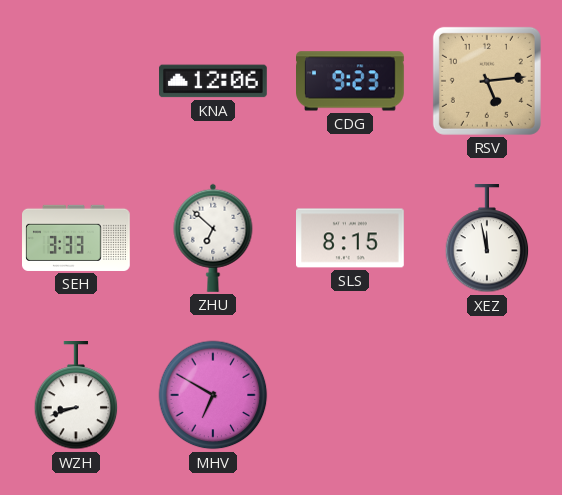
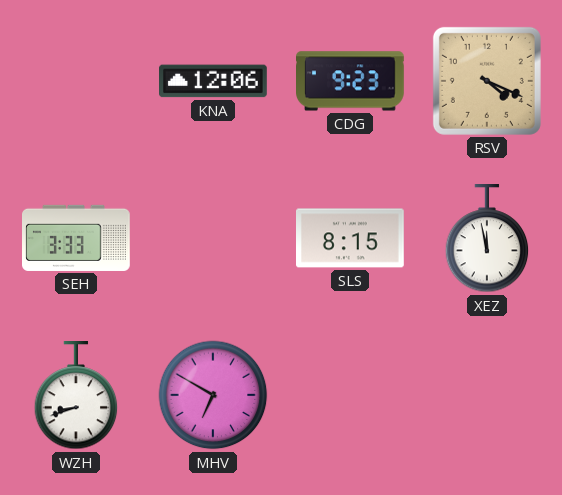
RSV: 5:14 -> 4:19
ZHU: 6:52 -> none
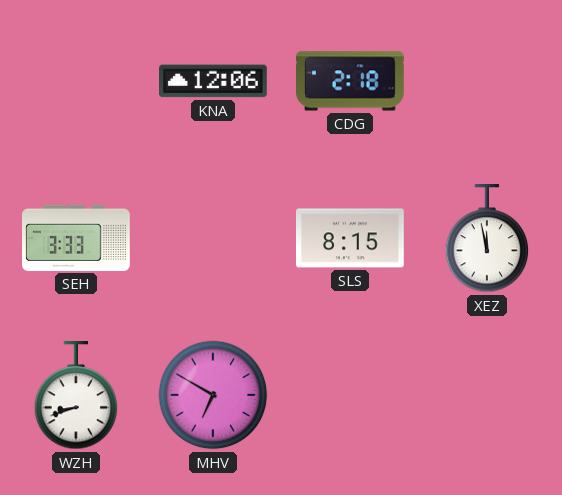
CDG: 9:23 -> 2:18
RSV: 4:19 -> none
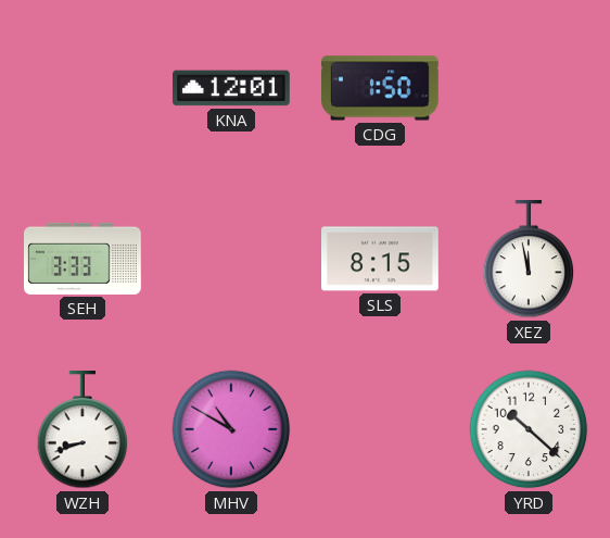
KNA: 12:06 -> 12:01
CDG: 2:18 -> 1:50
MHV: 6:50 -> 10:50
YRD: none -> 10:22
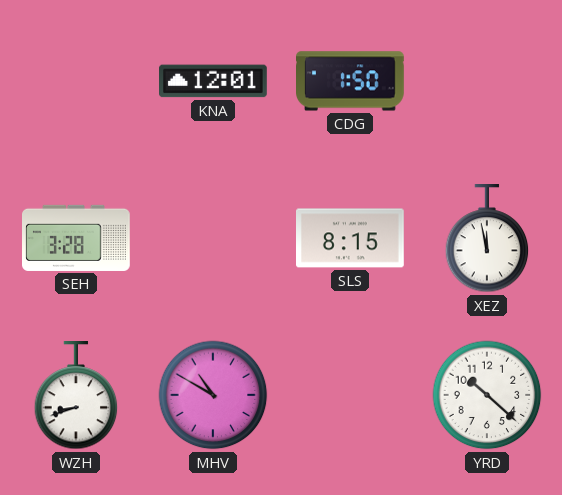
SEH: 3:33 -> 3:28
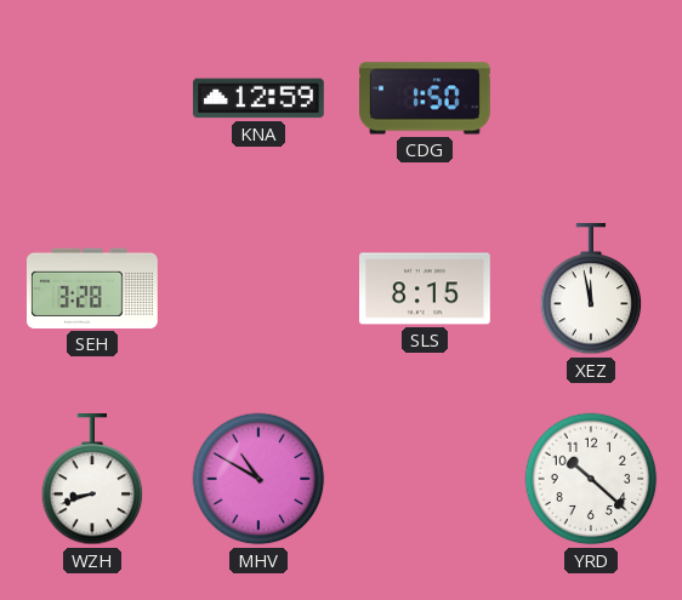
KNA: 12:01 -> 12:59
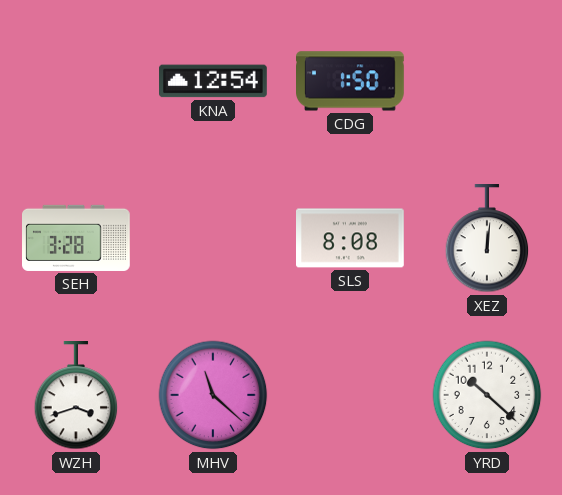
KNA: 12:59 -> 12:54
SLS: 8:15 -> 8:08
XEZ: 11:58 -> 12:01
WZH: 8:42 -> 3:42
MHV: 10:50 -> 11:22
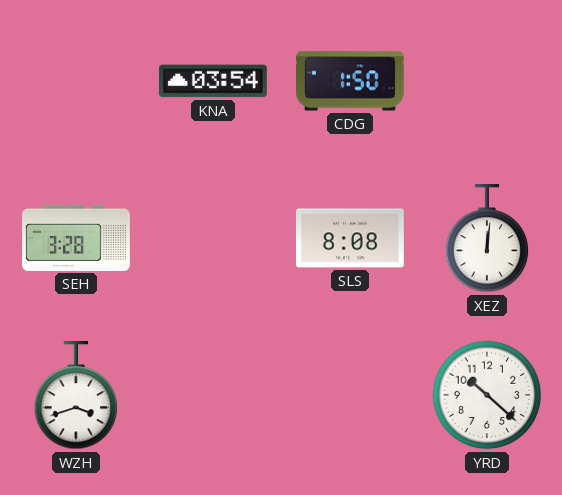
KNA: 12:54 -> 03:54
MHV: 11:22 -> none
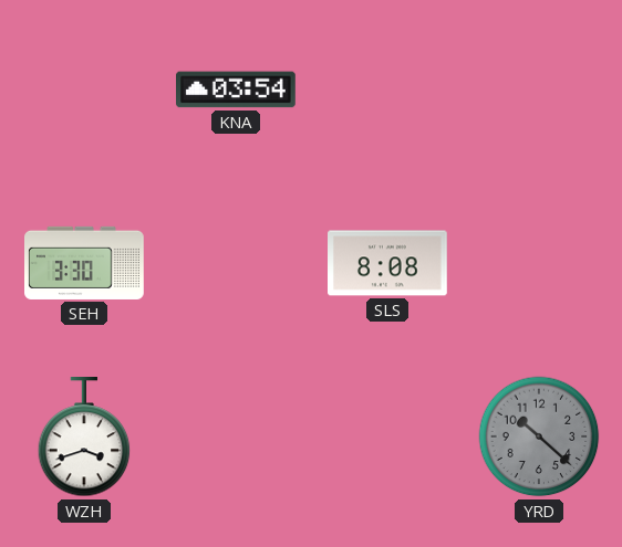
CDG: 1:50 -> none
SEH: 3:28 -> 3:30
XEZ: 12:01 -> none
YRD dial: white -> grey
